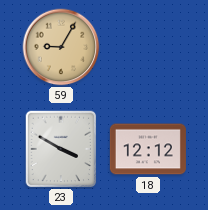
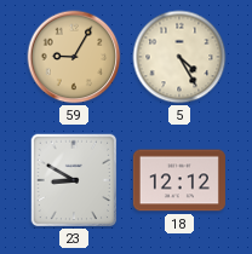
5: none -> 4:25
23: 3:50 -> 8:50
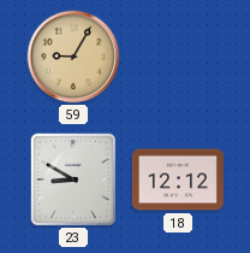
5: 4:25 -> none
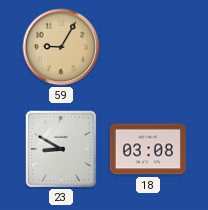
18: 12:12 -> 03:08
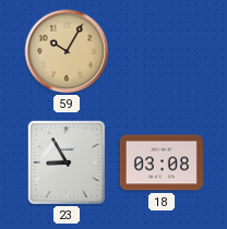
59: 9:05 -> 10:05
23: 8:50 -> 8:55
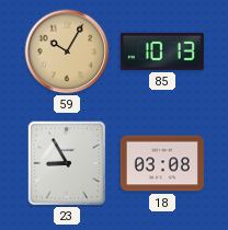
85: none -> 10:13
